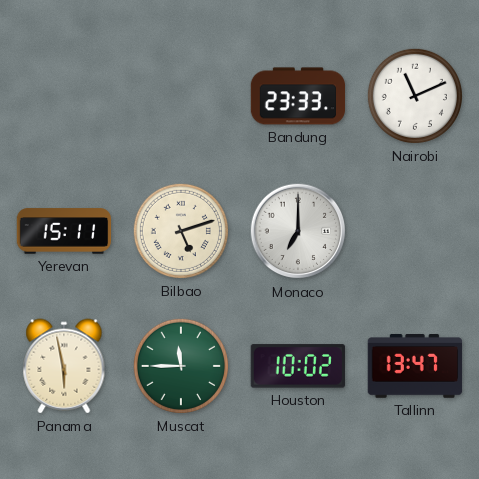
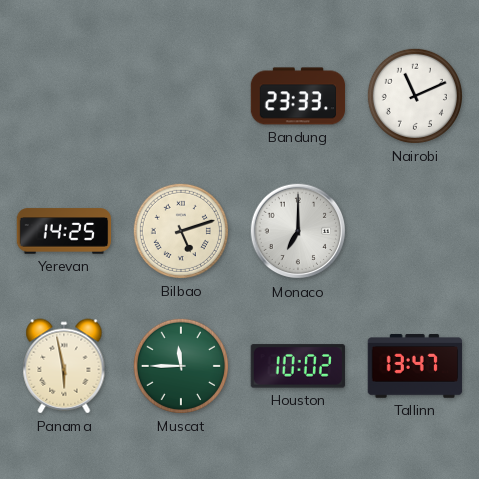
Yerevan: 15:11 -> 14:25
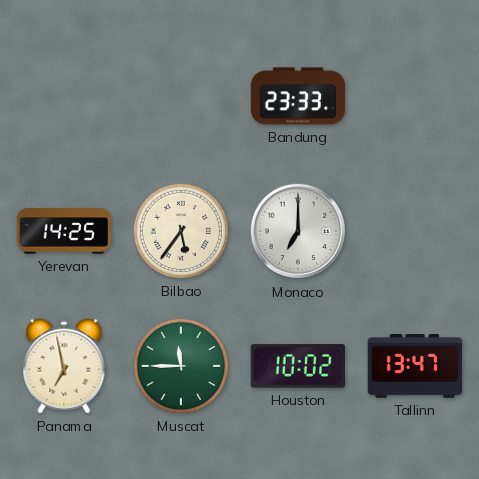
Nairobi: 11:11 -> none
Bilbao: 5:12 -> 5:36
Panama: 5:58 -> 6:58
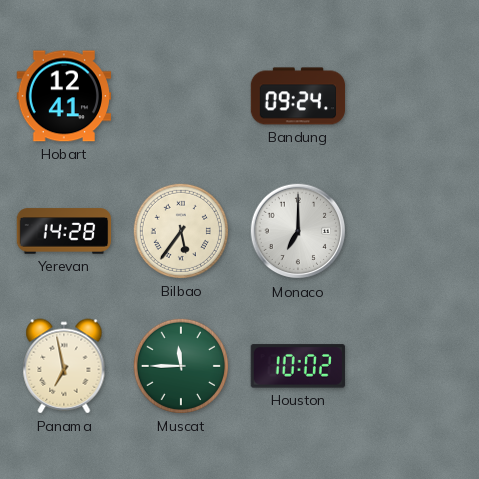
Hobart: none -> 12:41
Bandung: 23:33 -> 09:24
Yerevan: 14:25 -> 14:28
Tallinn: 13:47 -> none
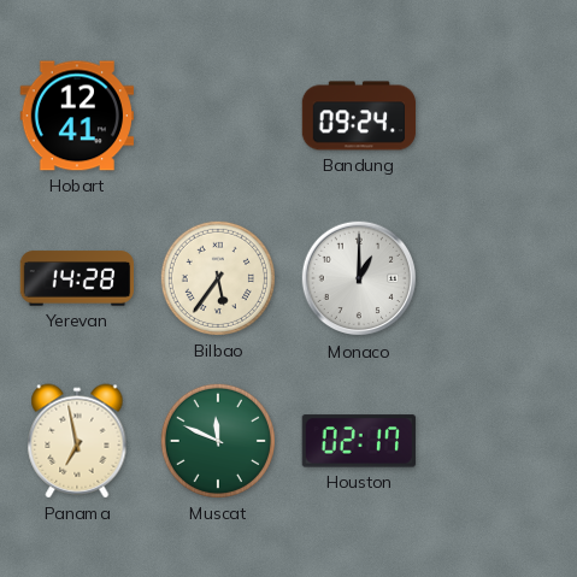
Monaco: 7:00 -> 1:00
Muscat: 11:45 -> 11:49
Houston: 10:02 -> 02:17
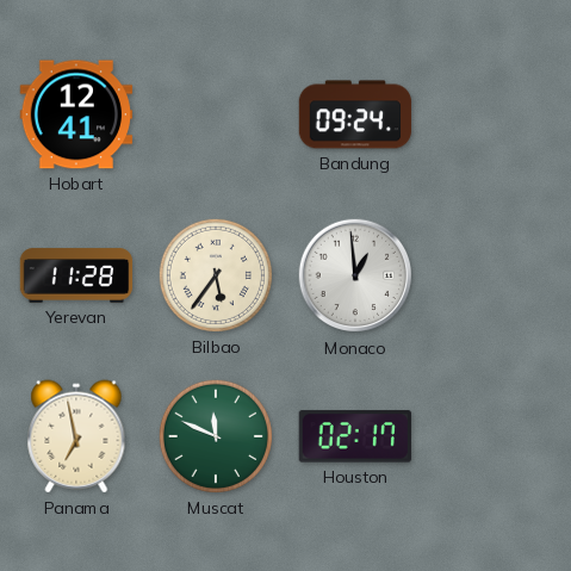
Yerevan: 14:28 -> 11:28
Monaco: 1:00 -> 12:59
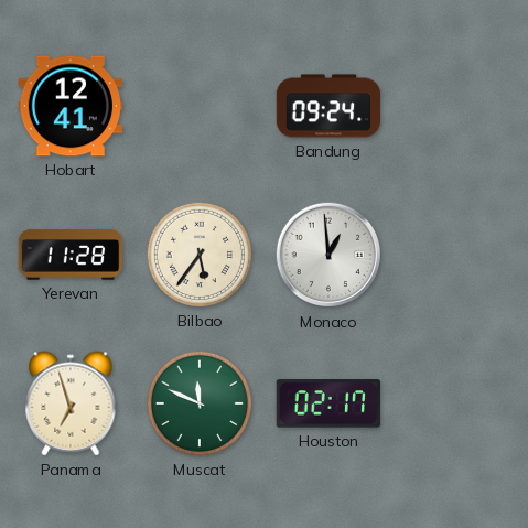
Panama: 6:58 -> 6:57
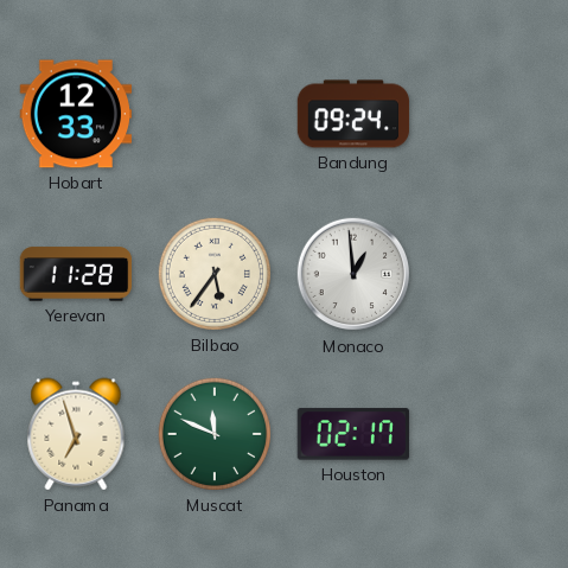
Hobart: 12:41 -> 12:33
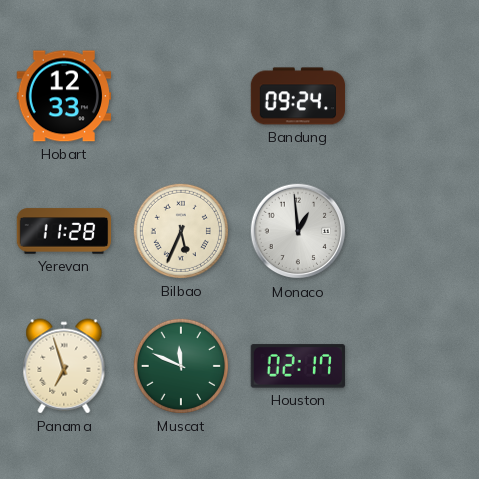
Bilbao: 5:36 -> 5:34
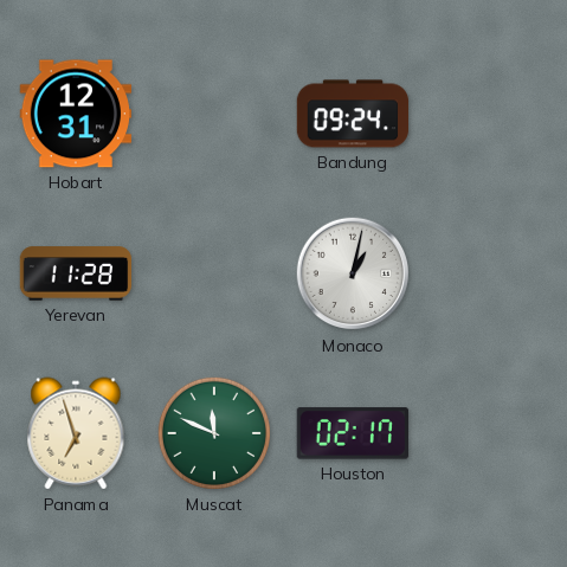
Hobart: 12:33 -> 12:31
Bilbao: 5:34 -> none
Monaco: 12:59 -> 1:02
